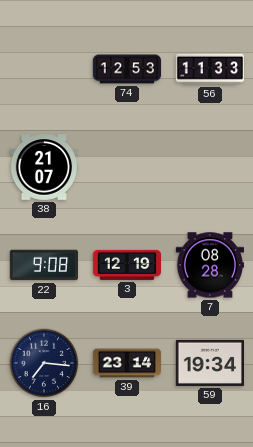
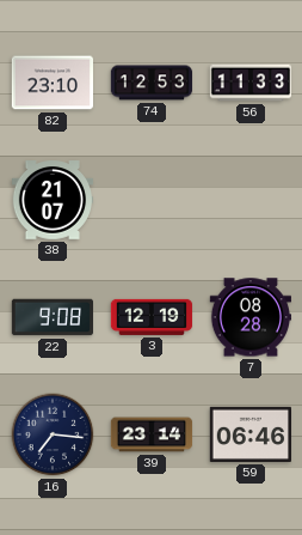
82: none -> 23:10
59: 19:34 -> 06:46
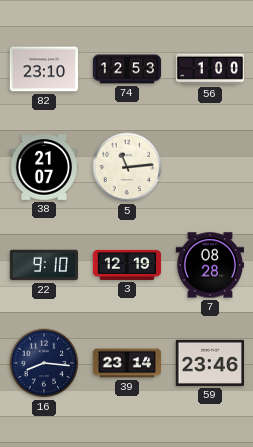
56: 11:33 -> 1:00
5: none -> 11:14
22: 9:08 -> 9:10
16: 7:16 -> 8:16
59: 06:46 -> 23:46
